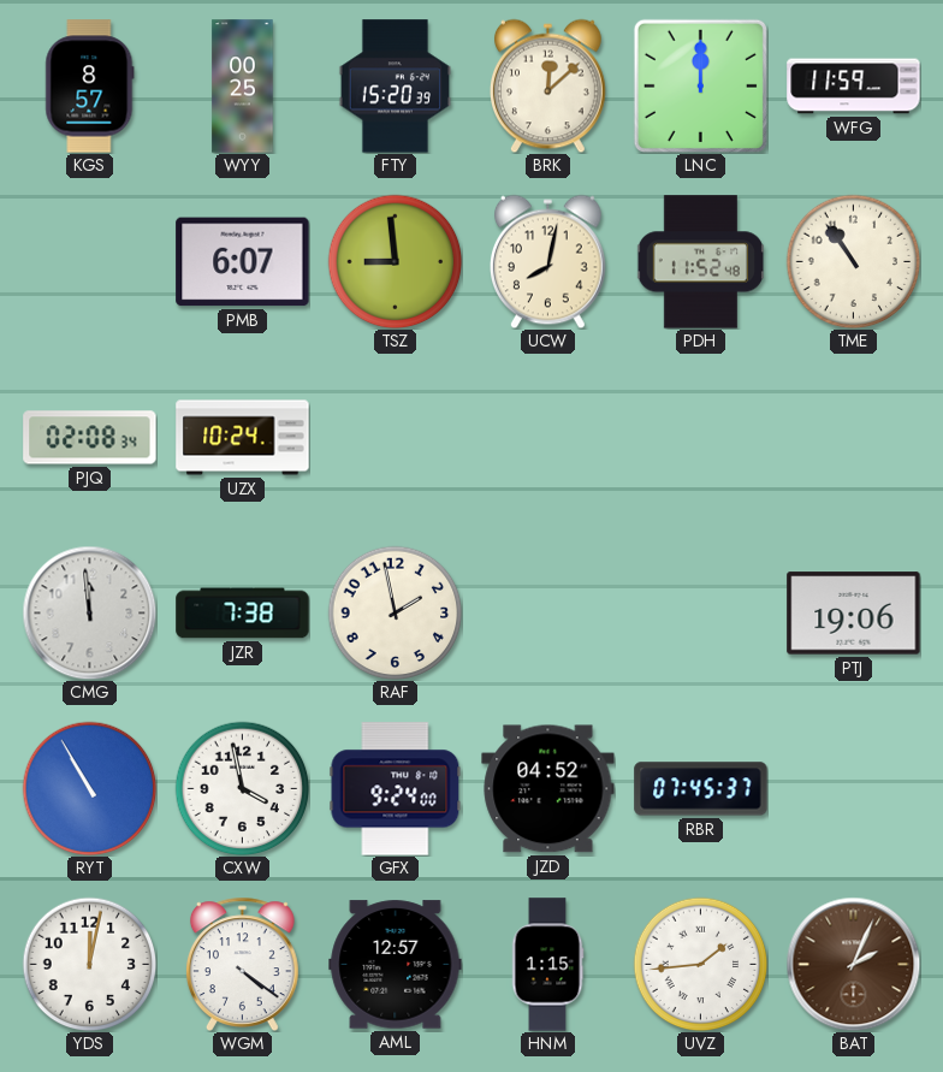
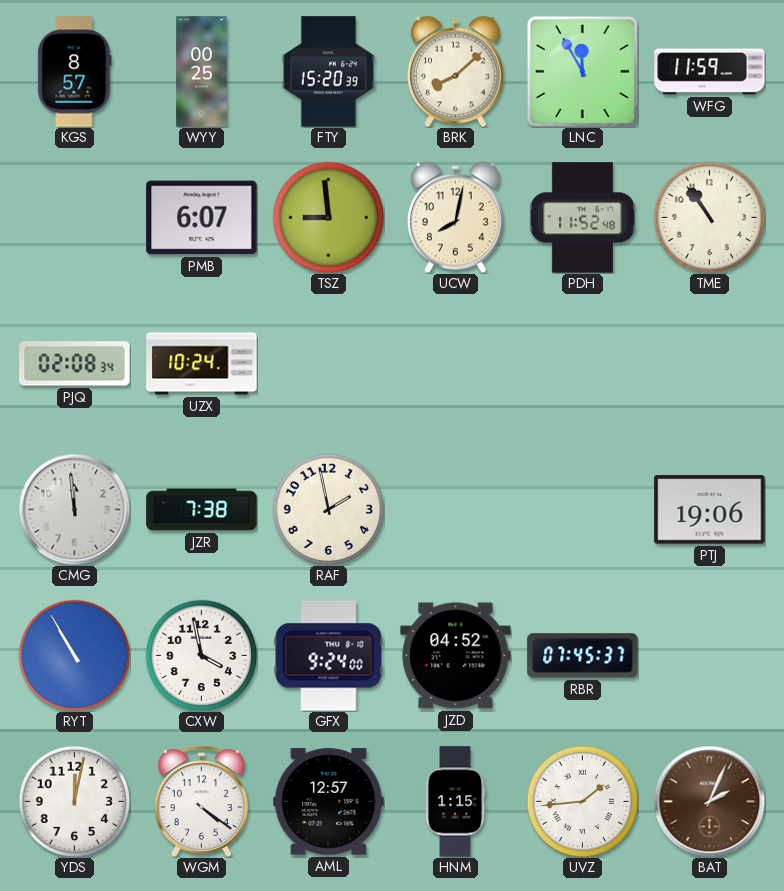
BRK: 12:08 -> 8:08
LNC: 12:00 -> 11:55
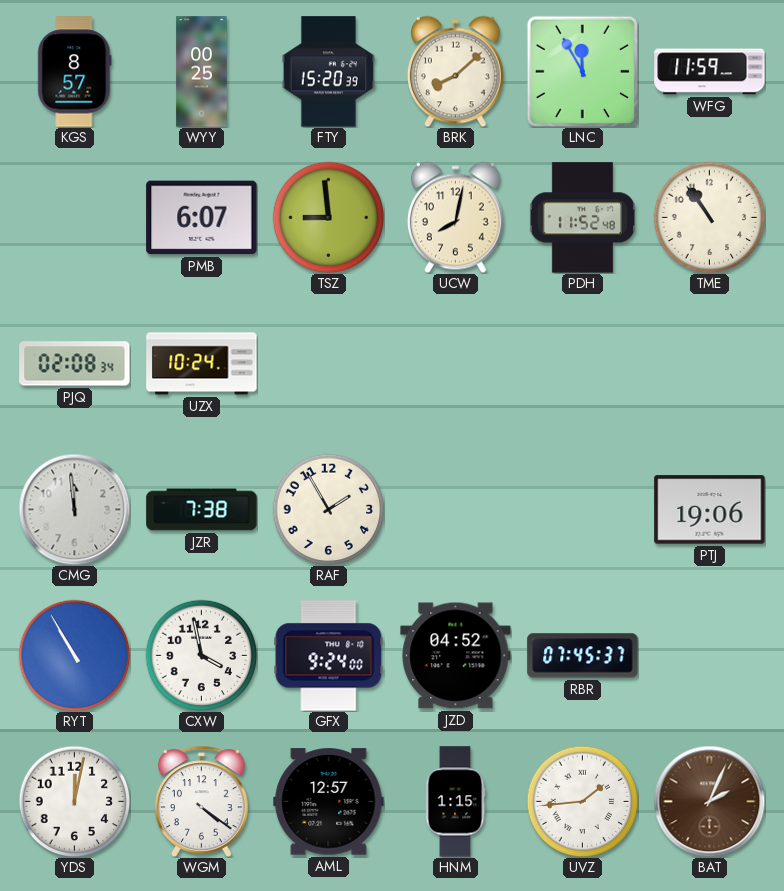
RAF: 1:58 -> 1:55
